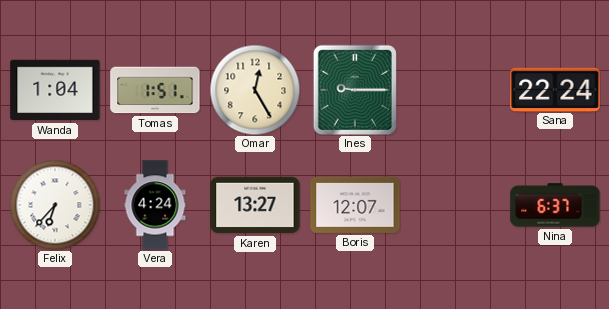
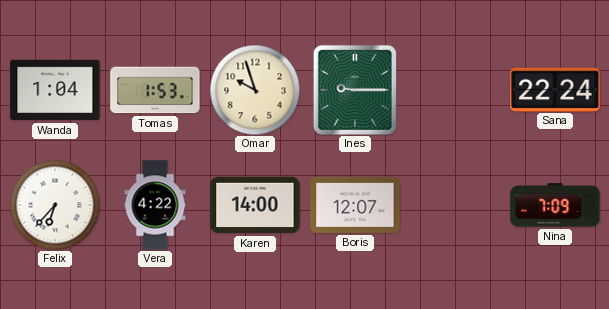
Tomas: 1:51 -> 1:53
Omar: 12:25 -> 9:57
Vera: 4:24 -> 4:22
Karen: 13:27 -> 14:00
Nina: 6:37 -> 7:09
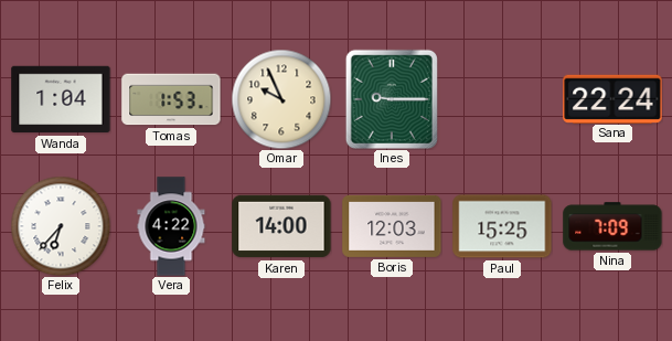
Omar: 9:57 -> 9:56
Boris: 12:07 -> 12:03
Paul: none -> 15:25
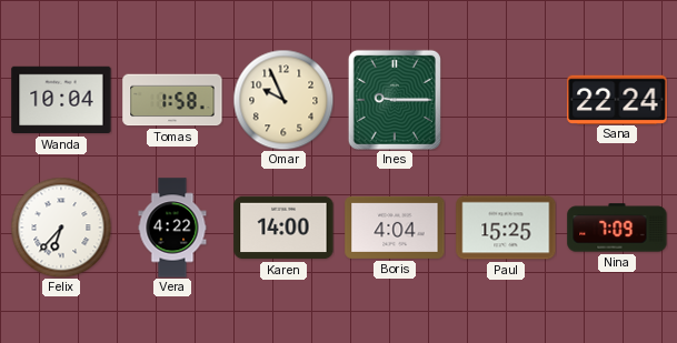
Wanda: 1:04 -> 10:04
Tomas: 1:53 -> 1:58
Boris: 12:03 -> 4:04
